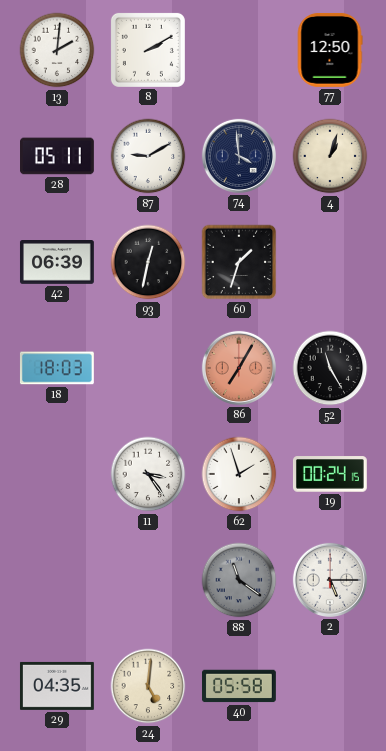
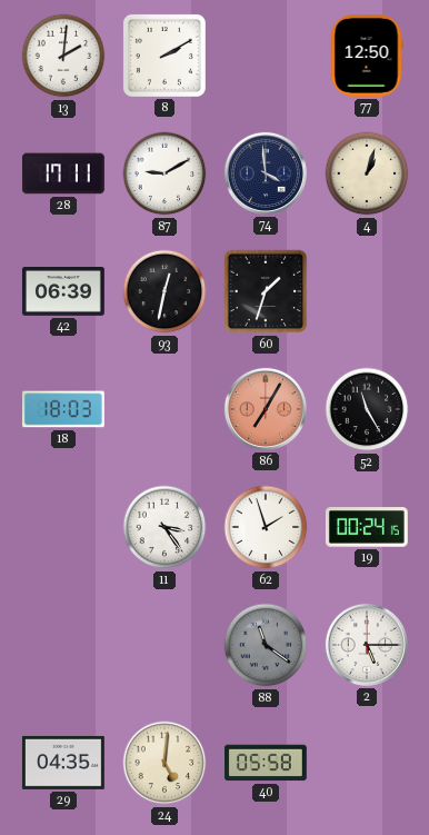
28: 05:11 -> 17:11
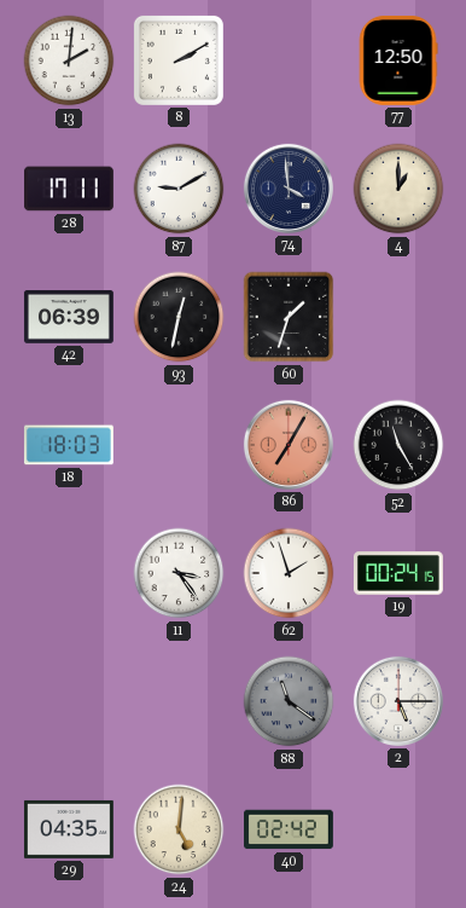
4: 1:03 -> 1:00
40: 05:58 -> 02:42
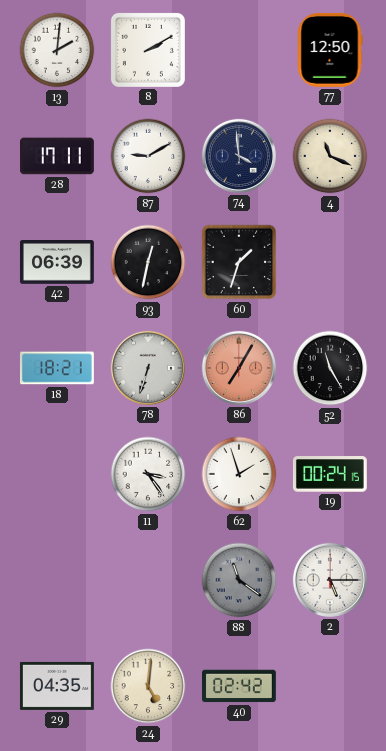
4: 1:00 -> 11:19
18: 18:03 -> 18:21
78: none -> 6:33
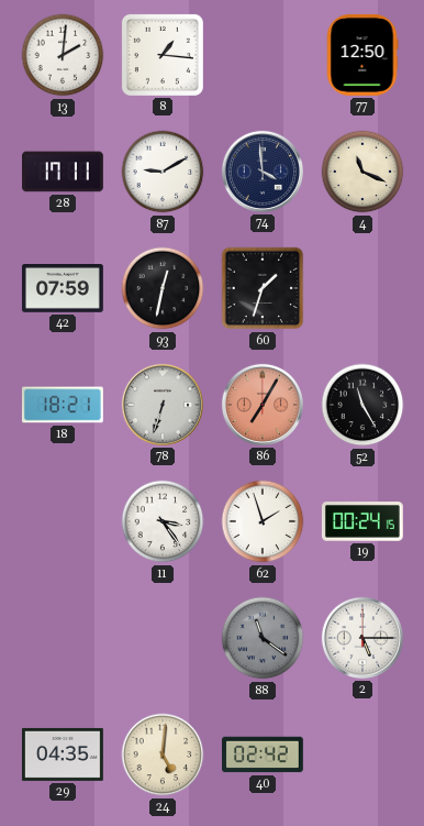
8: 2:10 -> 1:16
42: 06:39 -> 07:59
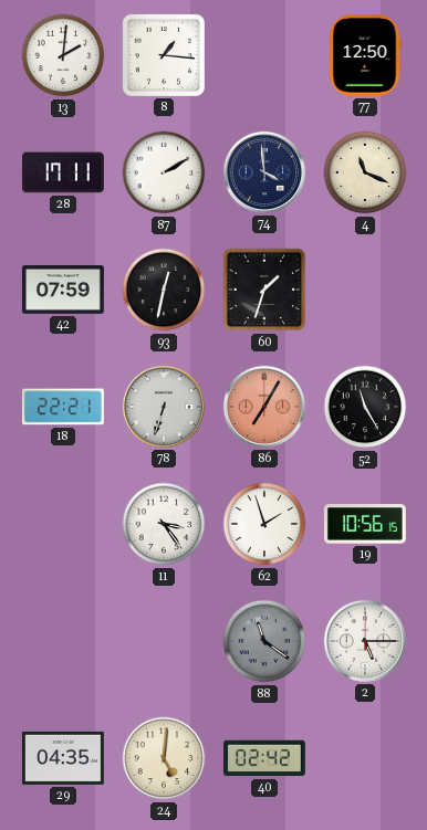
87: 9:10 -> 2:10
18: 18:21 -> 22:21
19: 00:24 -> 10:56
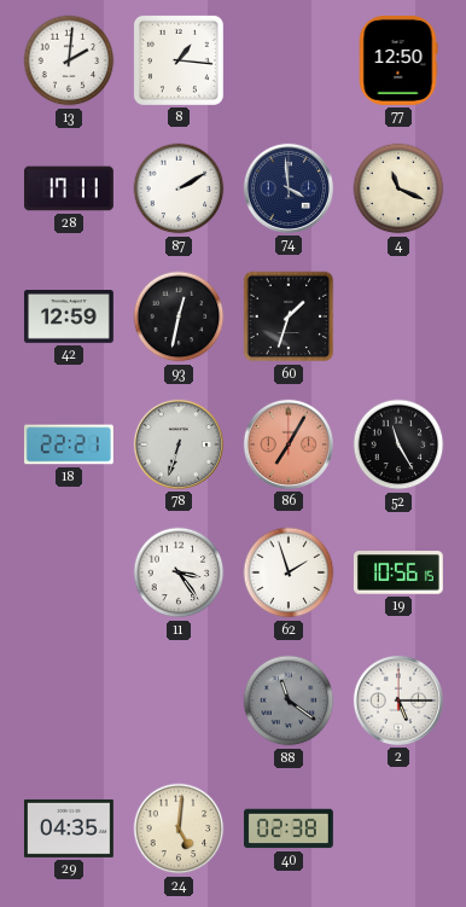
42: 07:59 -> 12:59
40: 02:42 -> 02:38
